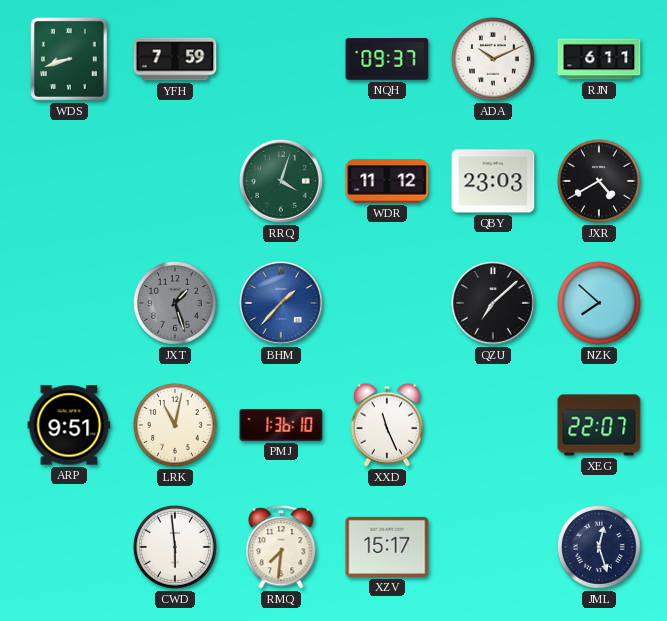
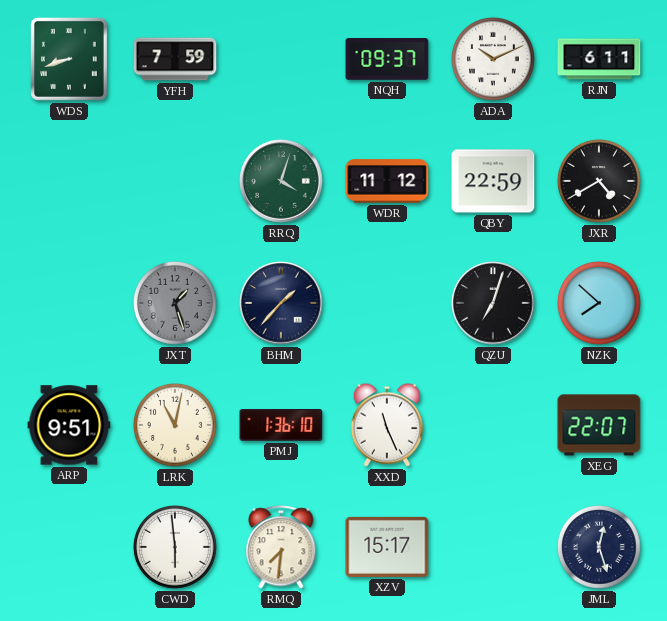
QBY: 23:03 -> 22:59
BHM dial: blue -> navy
QZU: 7:08 -> 7:03
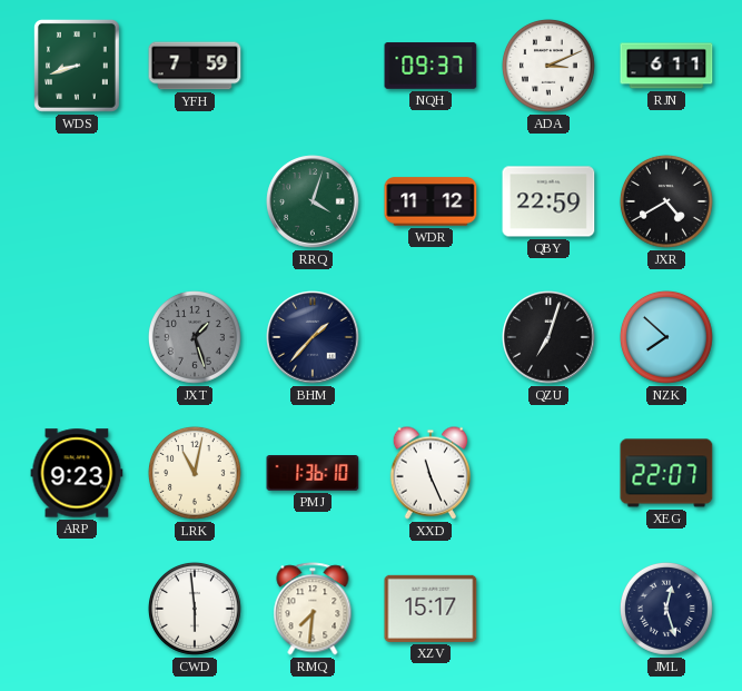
ADA: 10:11 -> 3:11
ARP: 9:51 -> 9:23
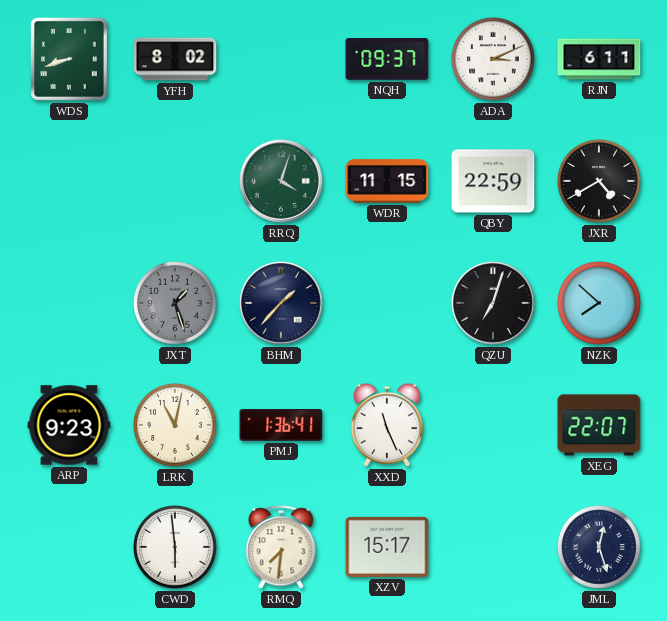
YFH: 7:59 -> 8:02
WDR: 11:12 -> 11:15
PMJ: 1:36:10 -> 1:36:41
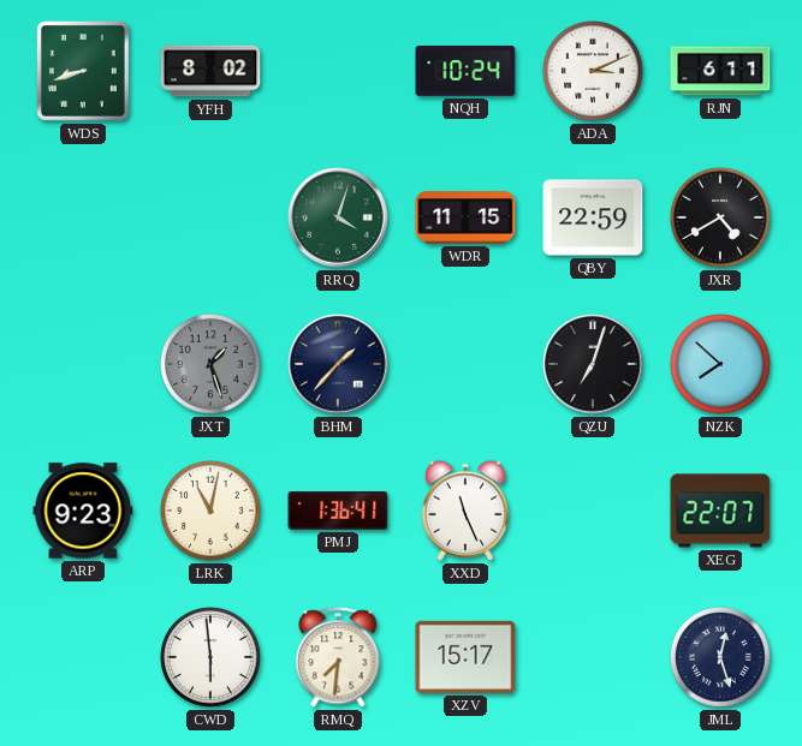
NQH: 09:37 -> 10:24
